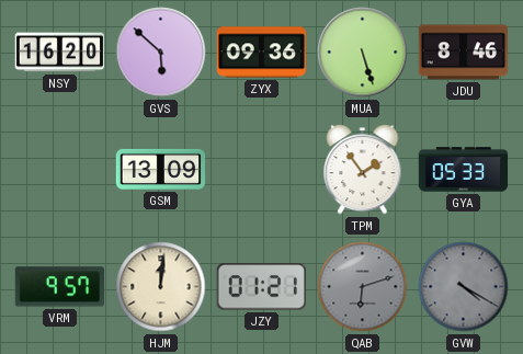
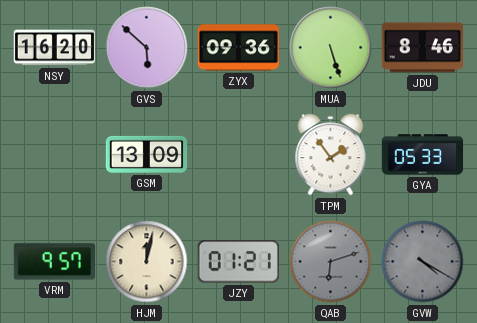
HJM: 12:01 -> 12:02
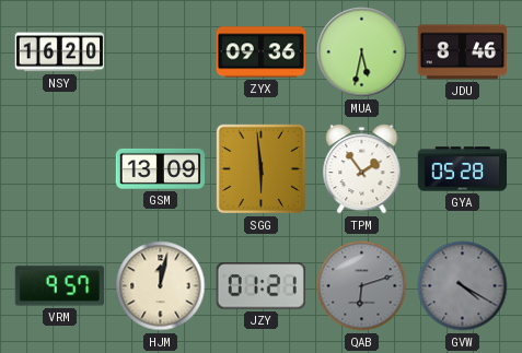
GVS: 5:52 -> none
MUA: 5:27 -> 5:32
SGG: none -> 5:59
GYA: 05:33 -> 05:28
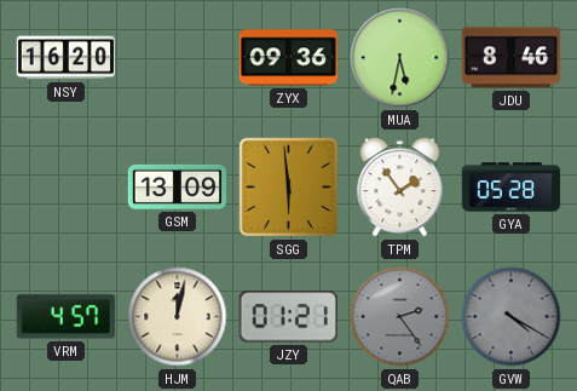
VRM: 9:57 -> 4:57
QAB: 6:12 -> 2:24
